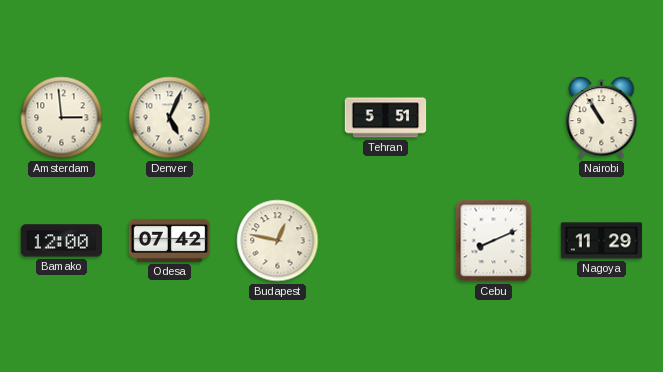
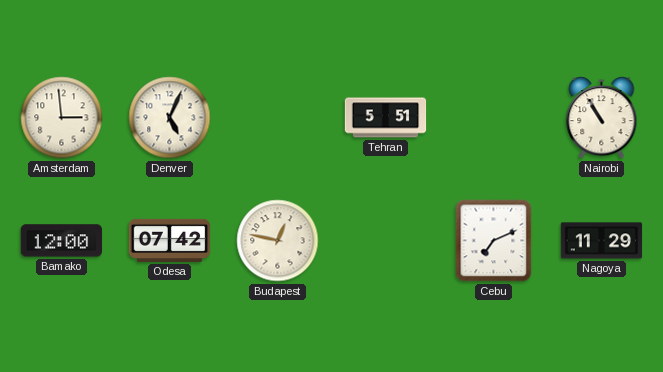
Cebu: 8:11 -> 7:11
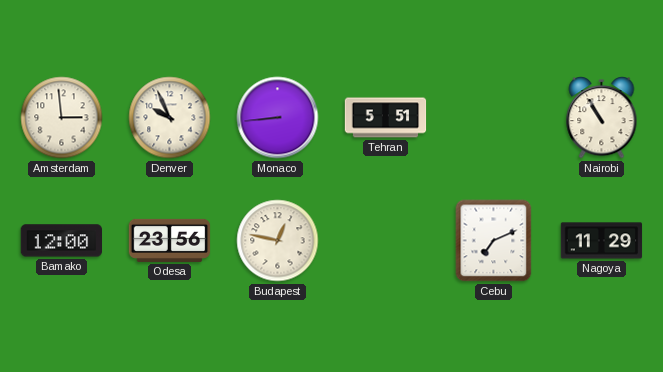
Denver: 5:04 -> 9:56
Monaco: none -> 8:44
Odesa: 07:42 -> 23:56
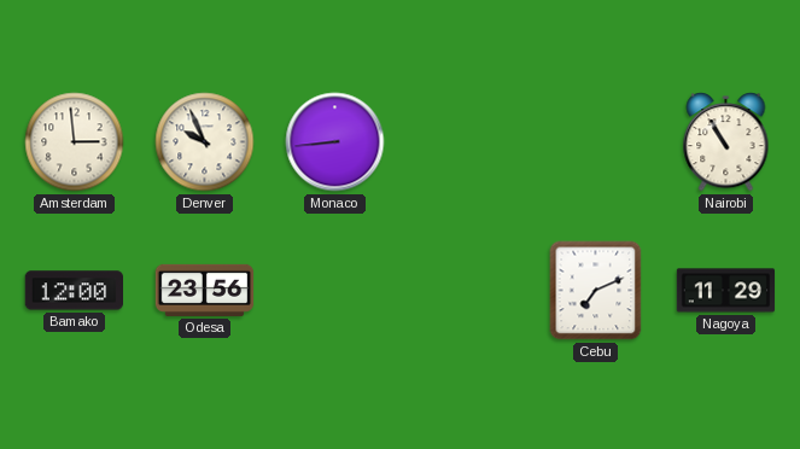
Tehran: 5:51 -> none
Budapest: 12:47 -> none
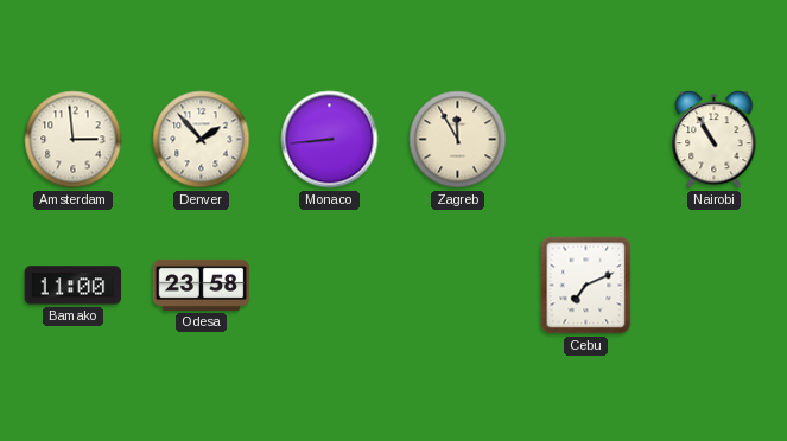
Denver: 9:56 -> 1:53
Zagreb: none -> 11:55
Bamako: 12:00 -> 11:00
Odesa: 23:56 -> 23:58
Nagoya: 11:29 -> none
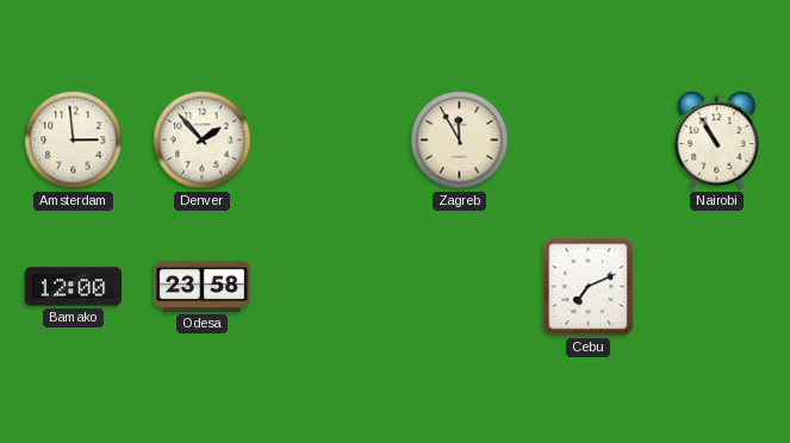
Monaco: 8:44 -> none
Bamako: 11:00 -> 12:00
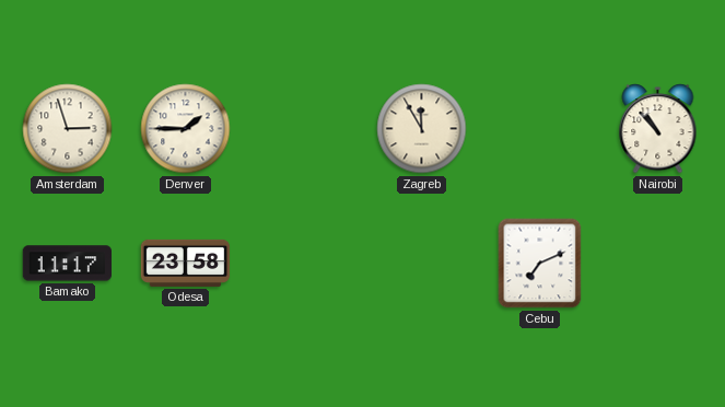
Amsterdam: 2:59 -> 2:57
Denver: 1:53 -> 1:45
Nairobi: 10:55 -> 10:53
Bamako: 12:00 -> 11:17
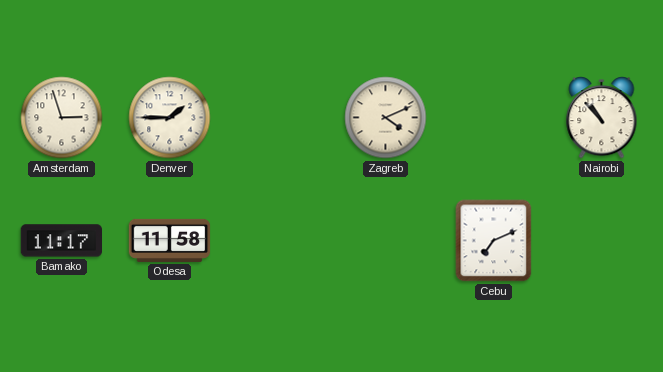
Zagreb: 11:55 -> 4:11
Odesa: 23:58 -> 11:58
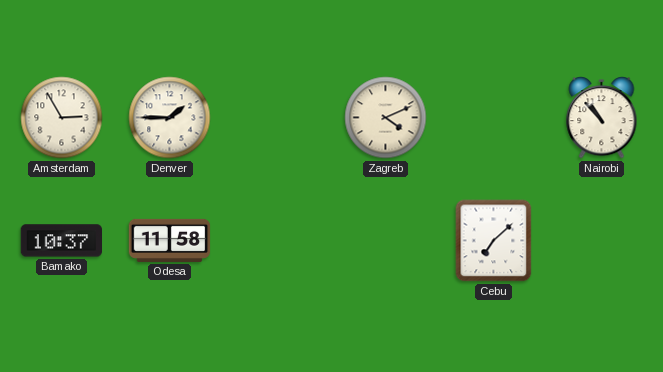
Amsterdam: 2:57 -> 2:55
Bamako: 11:17 -> 10:37
Cebu: 7:11 -> 7:08
